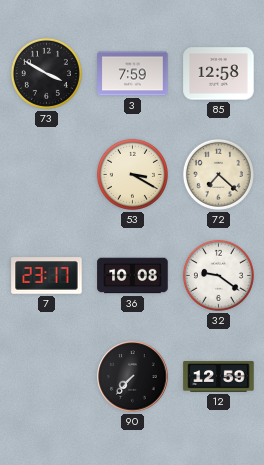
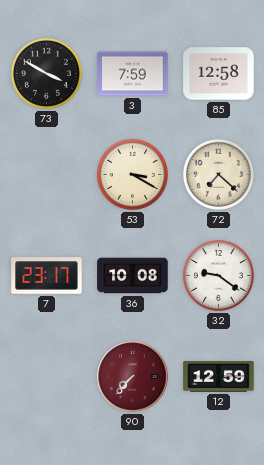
90 dial: black -> burgundy
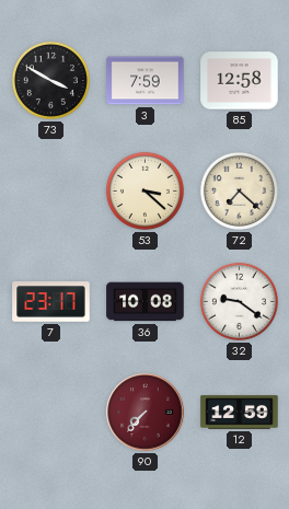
53: 3:20 -> 3:22
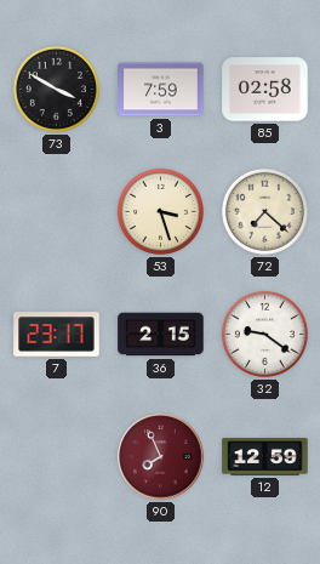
85: 12:58 -> 02:58
53: 3:22 -> 3:27
36: 10:08 -> 2:15
90: 7:37 -> 7:56
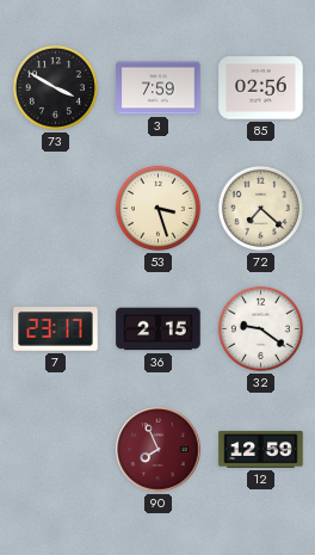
85: 02:58 -> 02:56
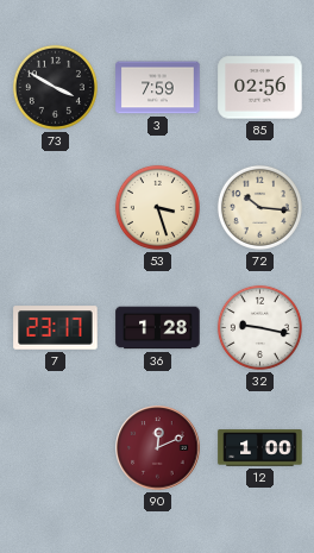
72: 7:22 -> 10:16
36: 2:15 -> 1:28
32: 9:21 -> 9:17
90: 7:56 -> 12:11
12: 12:59 -> 1:00
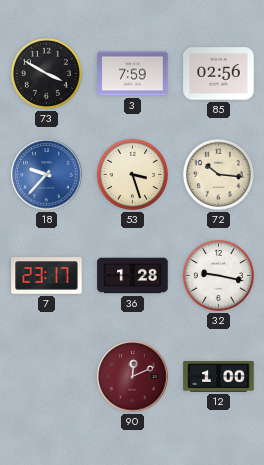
18: none -> 9:37
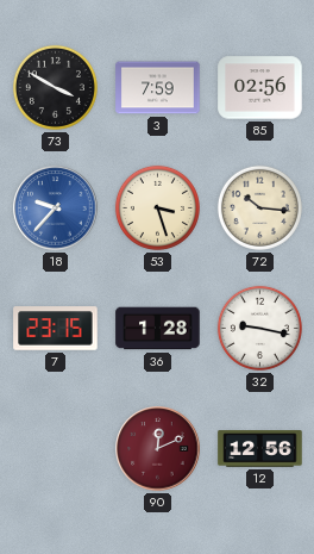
7: 23:17 -> 23:15
12: 1:00 -> 12:56
